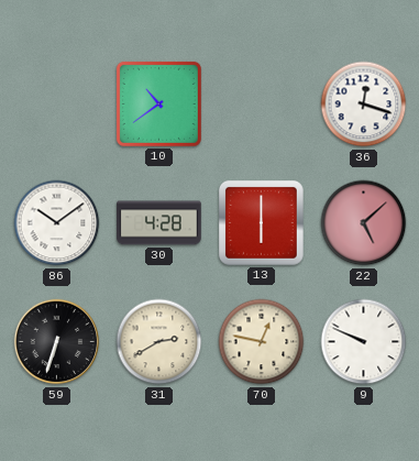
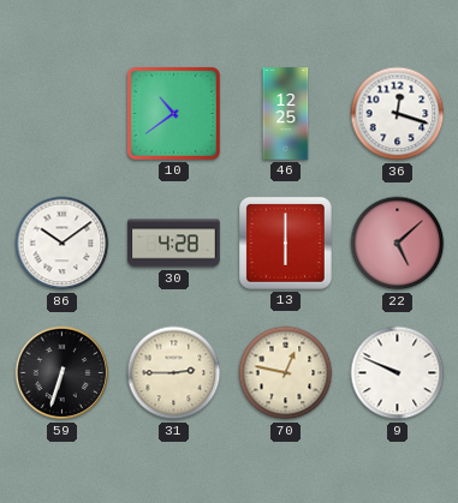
46: none -> 12:25
31: 2:40 -> 2:45
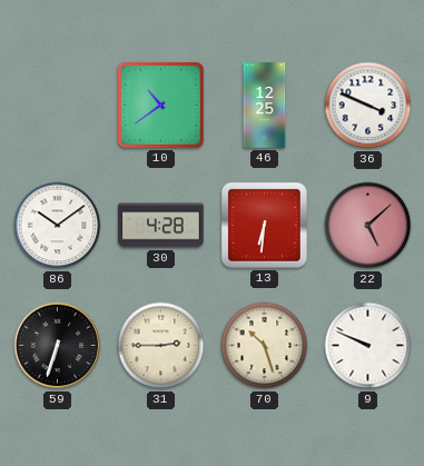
36: 12:18 -> 3:49
13: 6:00 -> 6:31
70: 12:47 -> 10:27
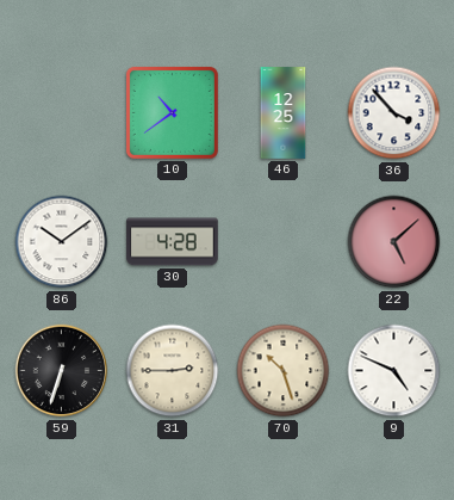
36: 3:49 -> 3:53
13: 6:31 -> none
9: 9:49 -> 4:49
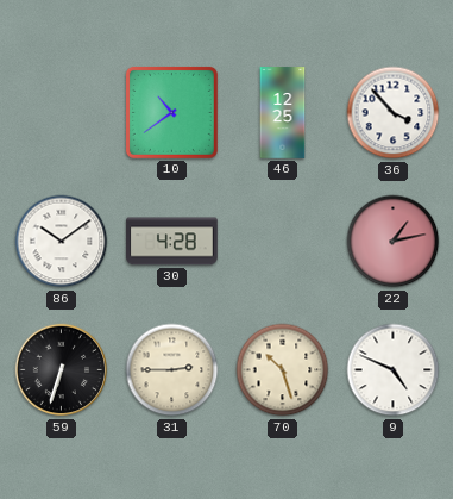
22: 5:08 -> 1:13
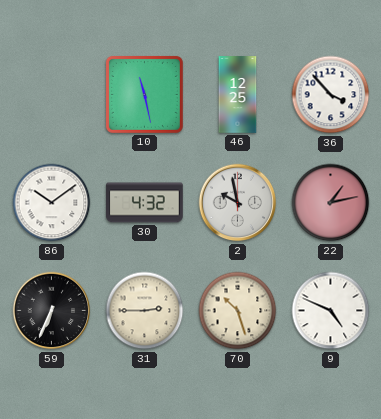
10: 10:39 -> 11:28
30: 4:28 -> 4:32
2: none -> 9:58
59: 6:33 -> 6:34
